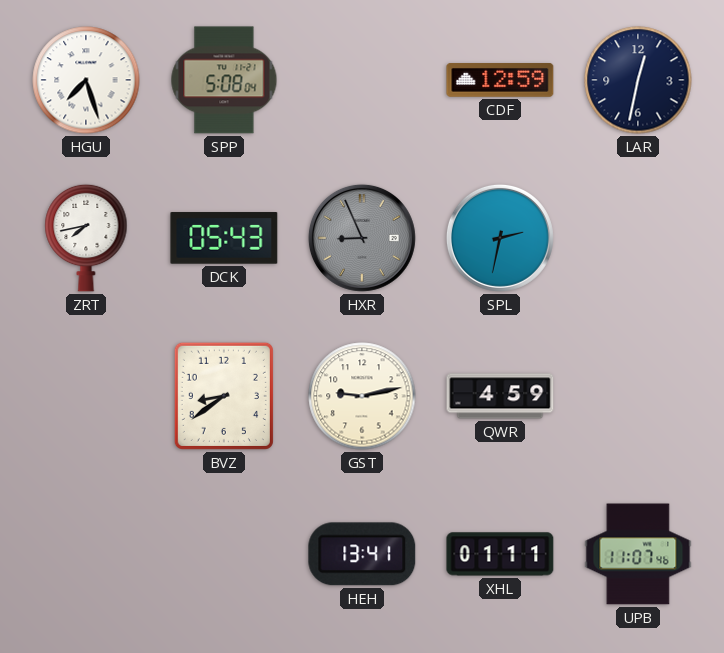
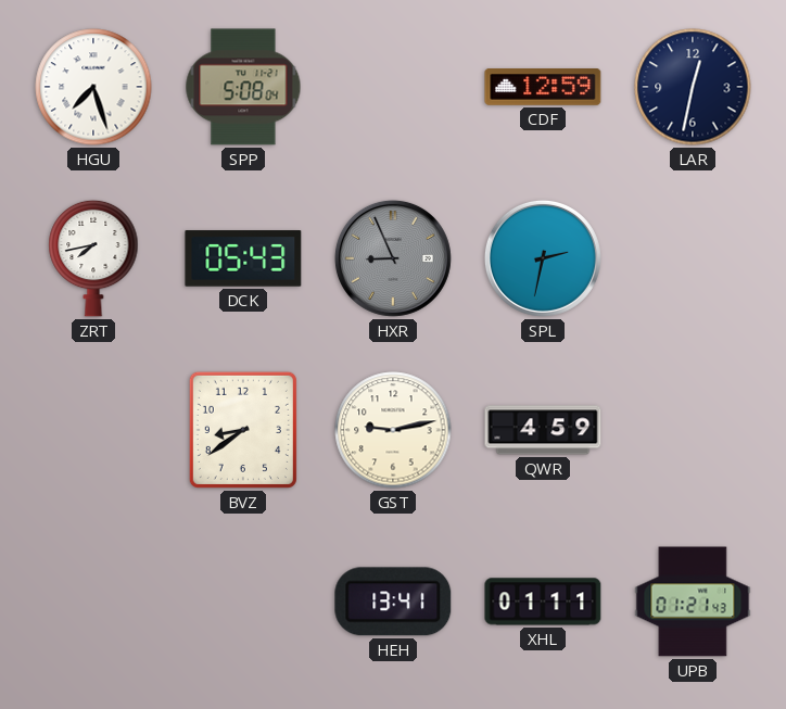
UPB: 11:07 -> 01:21
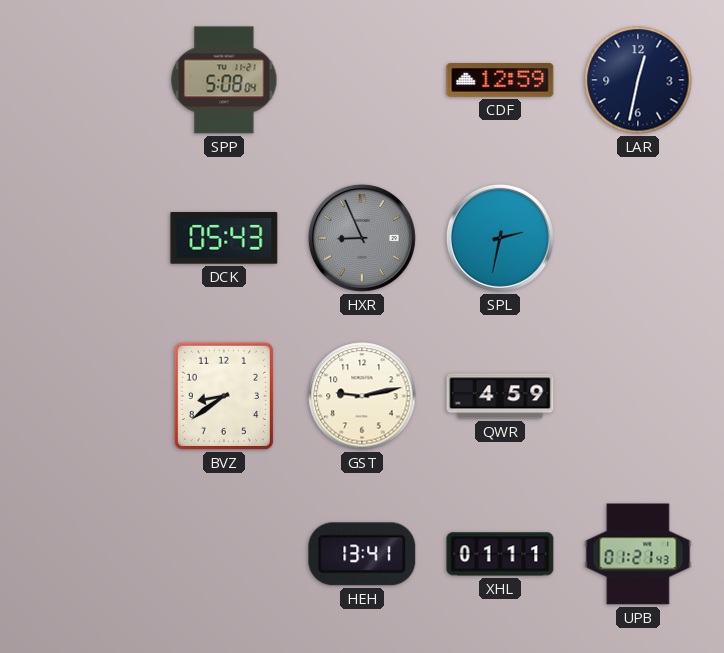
HGU: 7:27 -> none
ZRT: 7:43 -> none
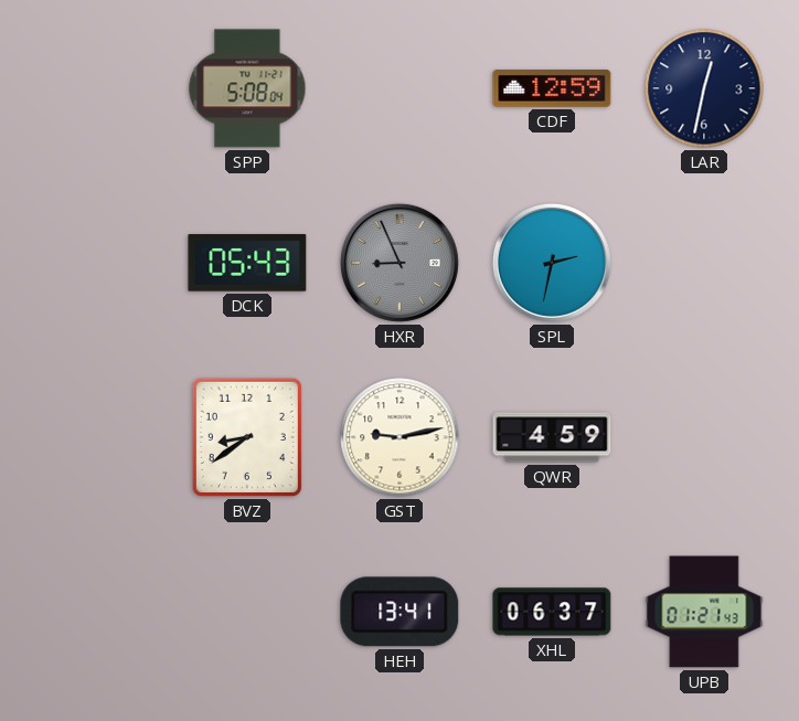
XHL: 01:11 -> 06:37
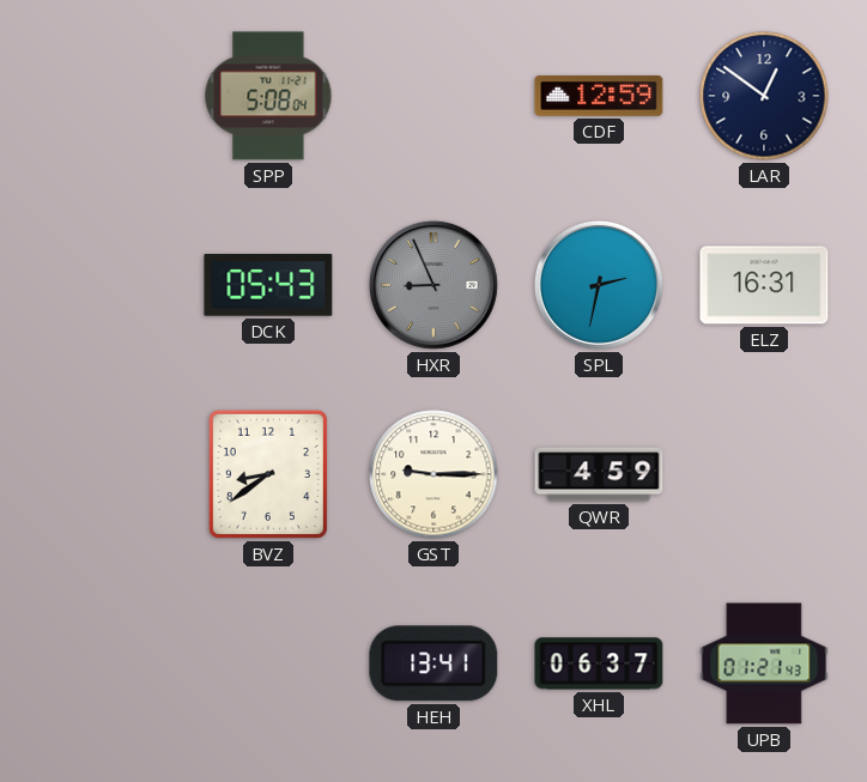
LAR: 12:32 -> 12:51
ELZ: none -> 16:31
GST: 9:13 -> 9:15
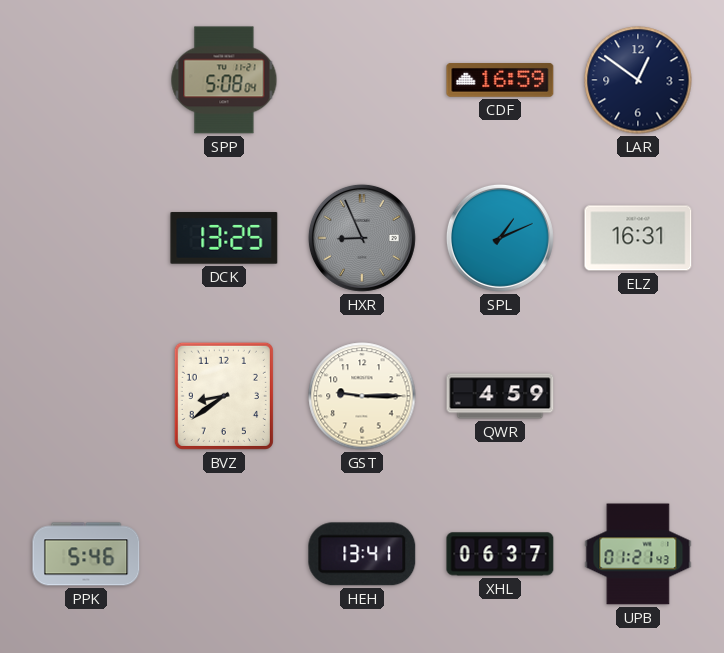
CDF: 12:59 -> 16:59
DCK: 05:43 -> 13:25
SPL: 2:32 -> 1:11
PPK: none -> 5:46
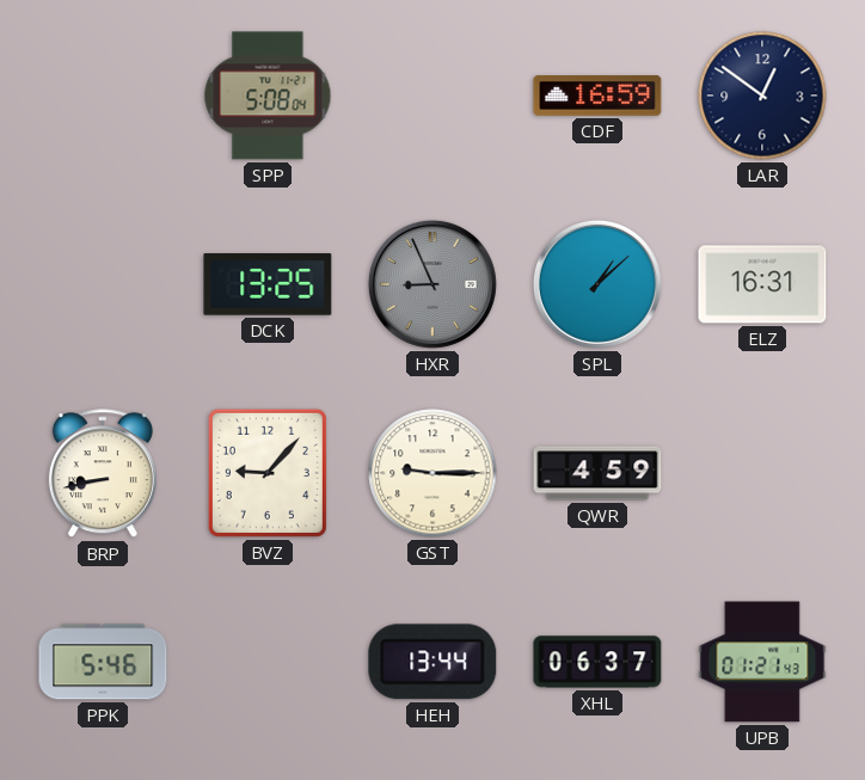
SPL: 1:11 -> 1:08
BRP: none -> 8:43
BVZ: 8:39 -> 9:07
HEH: 13:41 -> 13:44
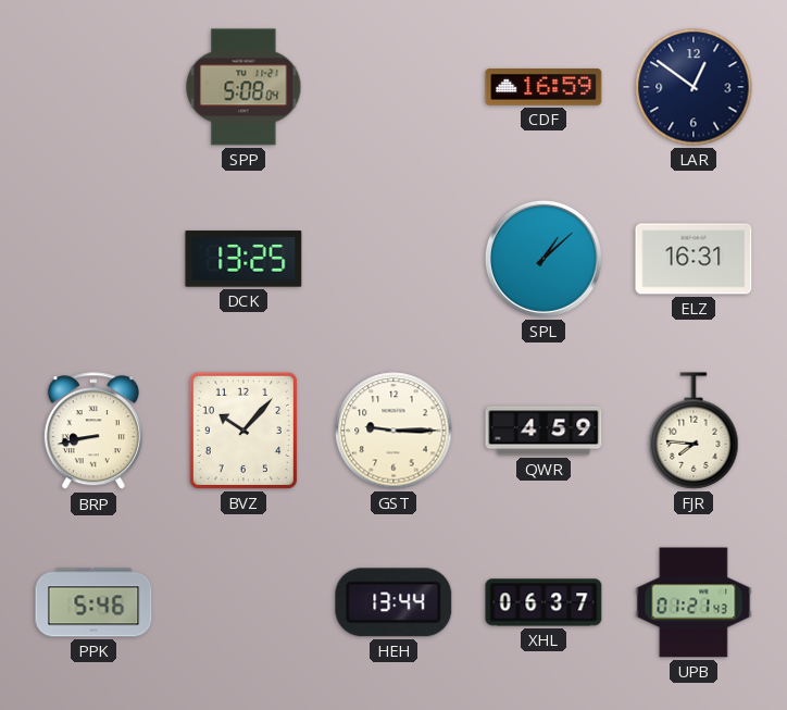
HXR: 8:56 -> none
BVZ: 9:07 -> 10:07
FJR: none -> 7:46
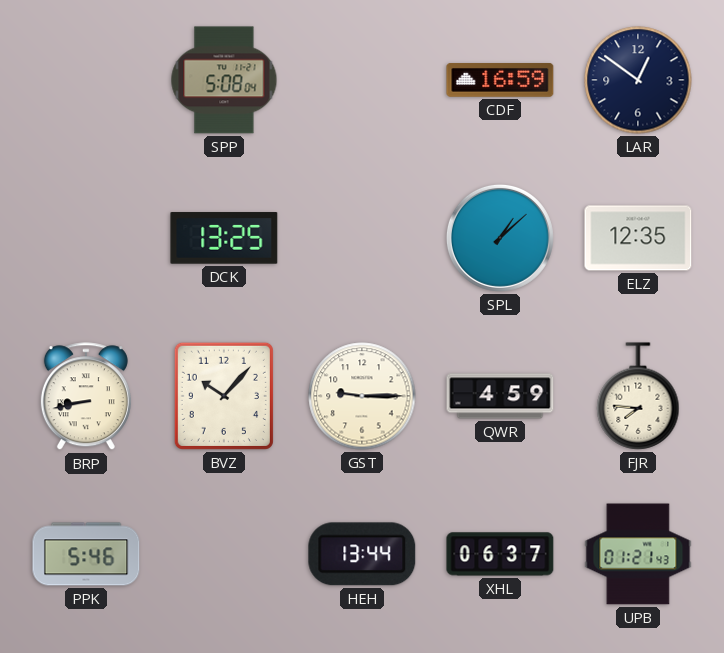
ELZ: 16:31 -> 12:35
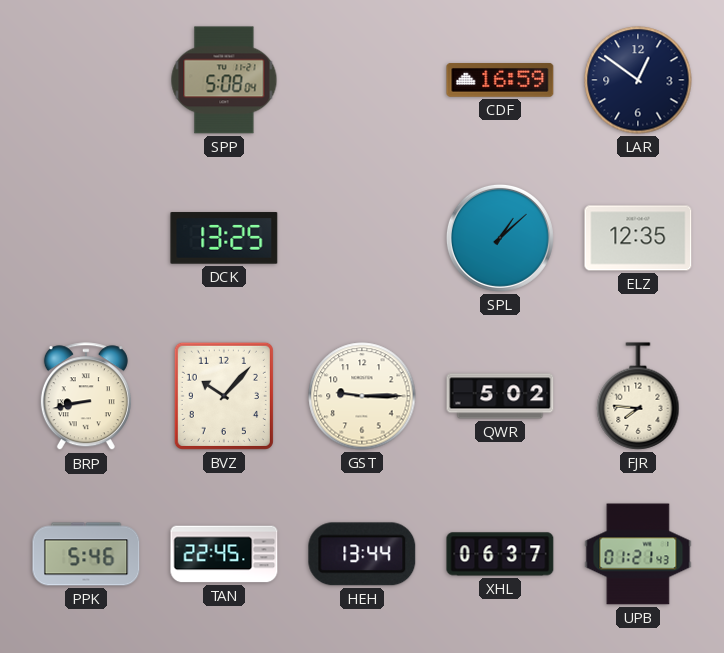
QWR: 4:59 -> 5:02
TAN: none -> 22:45
